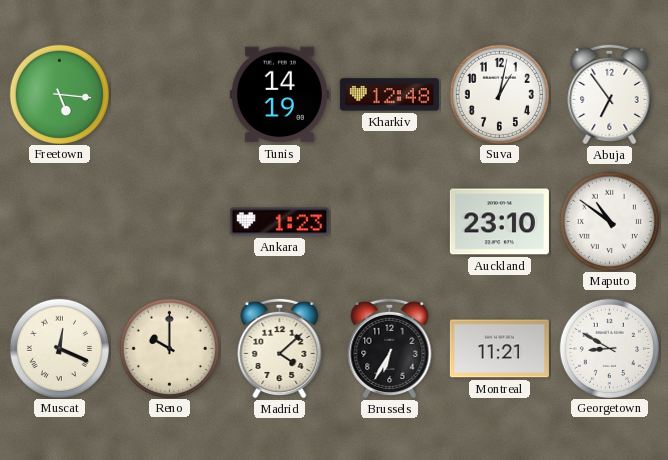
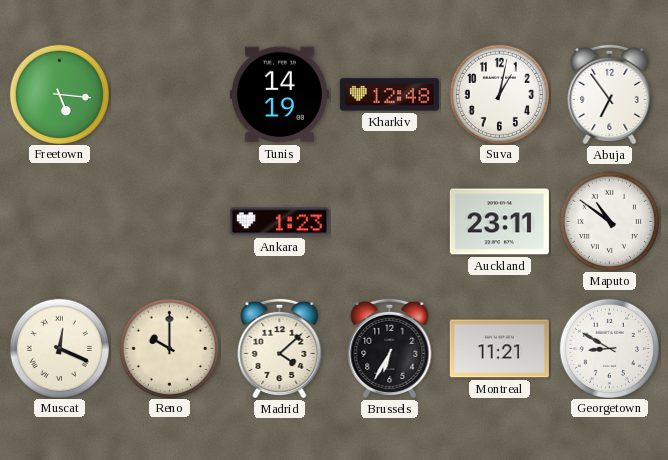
Auckland: 23:10 -> 23:11
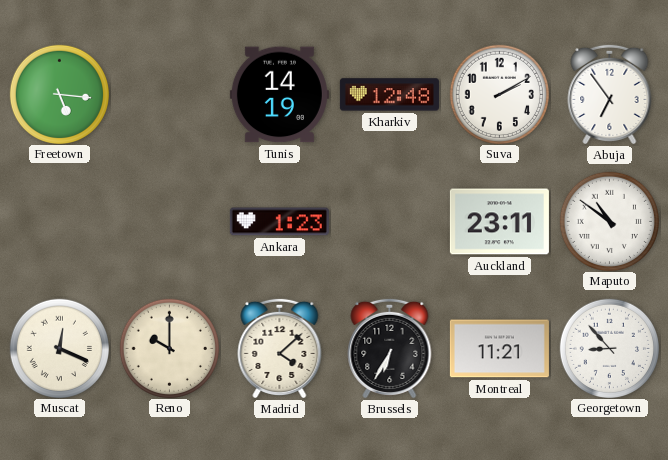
Suva: 1:02 -> 2:10
Georgetown: 8:50 -> 8:53
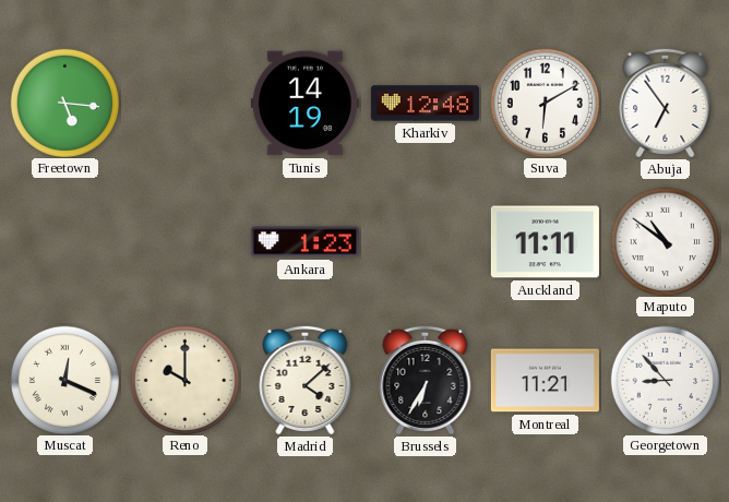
Suva: 2:10 -> 6:10
Auckland: 23:11 -> 11:11
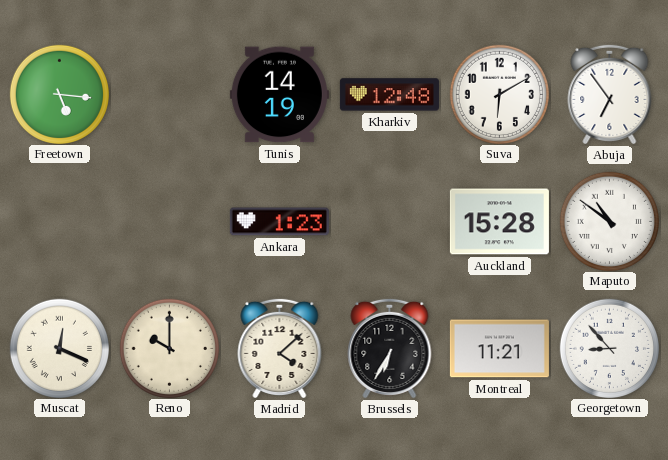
Auckland: 11:11 -> 15:28
